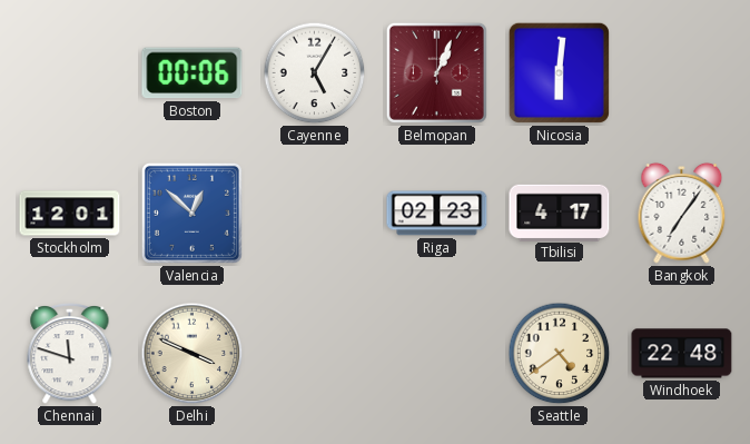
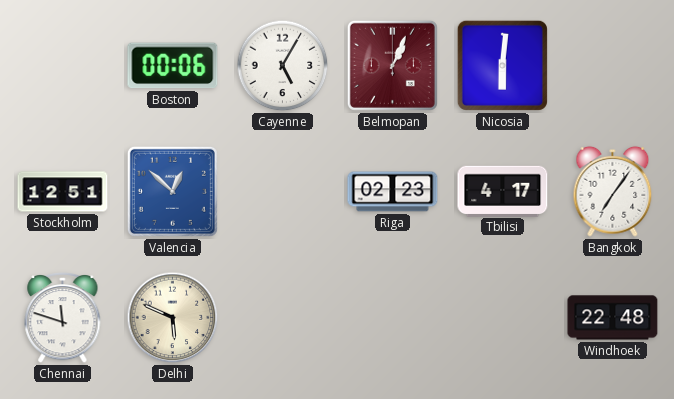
Stockholm: 12:01 -> 12:51
Delhi: 3:49 -> 5:49
Seattle: 4:39 -> none
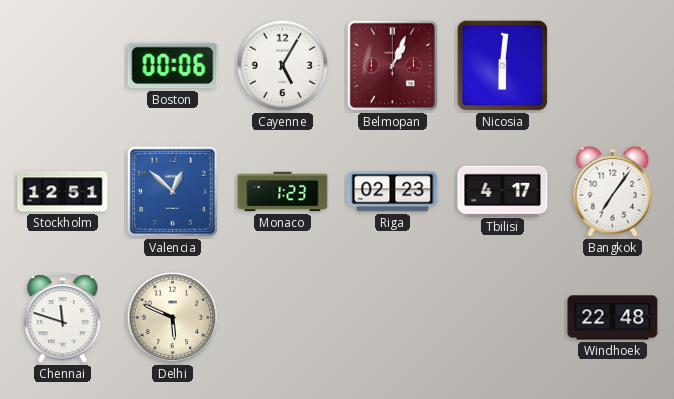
Monaco: none -> 1:23
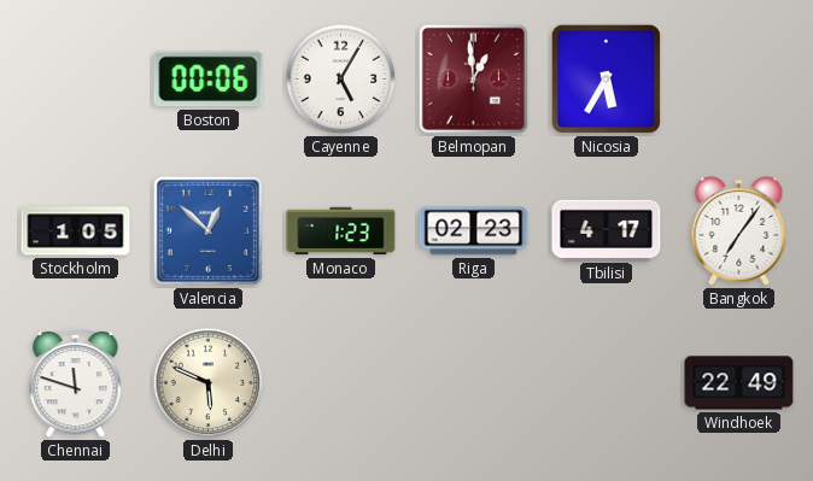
Belmopan: 1:04 -> 12:59
Nicosia: 6:01 -> 5:35
Stockholm: 12:51 -> 1:05
Windhoek: 22:48 -> 22:49
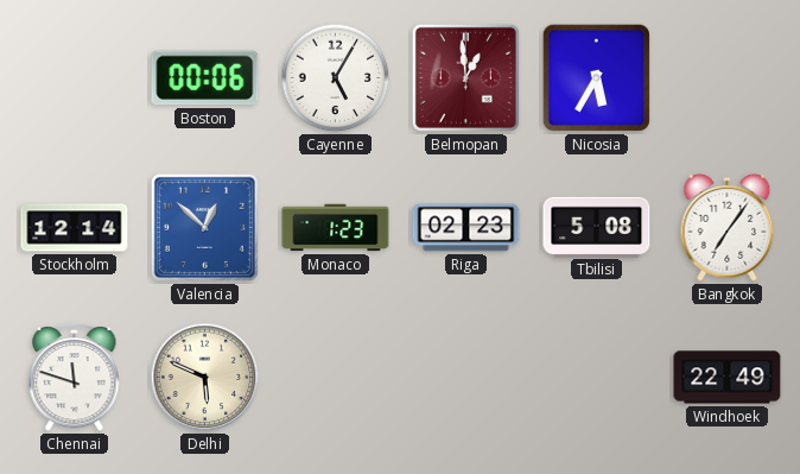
Stockholm: 1:05 -> 12:14
Tbilisi: 4:17 -> 5:08
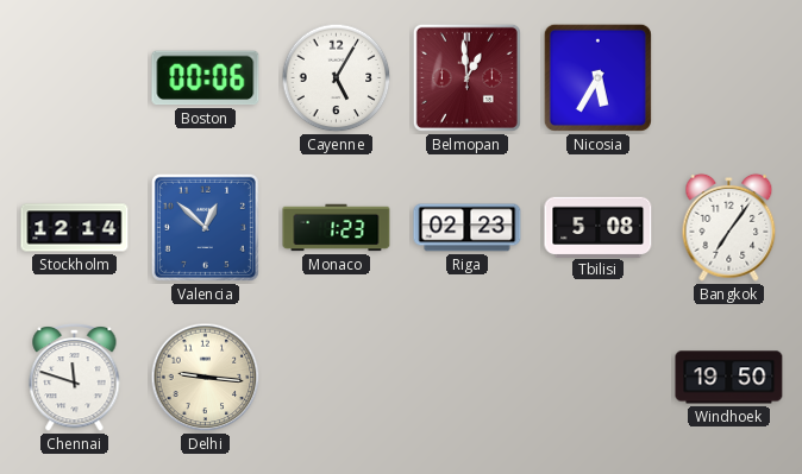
Delhi: 5:49 -> 9:16
Windhoek: 22:49 -> 19:50
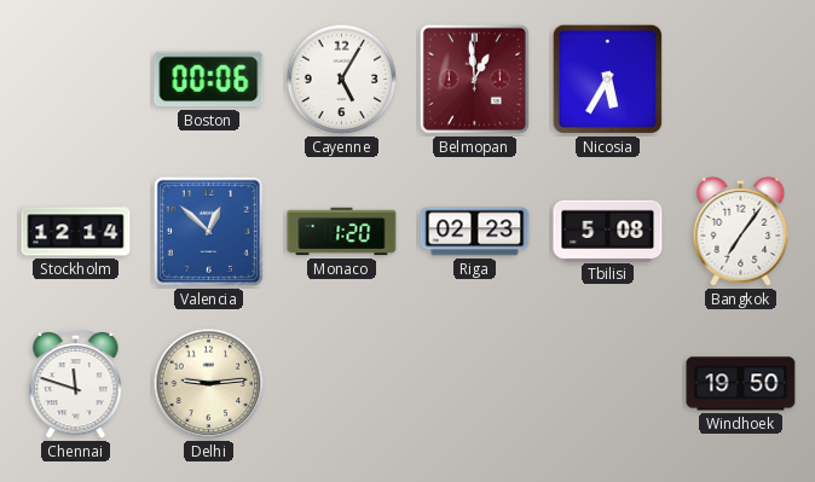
Monaco: 1:23 -> 1:20
Delhi: 9:16 -> 9:14
